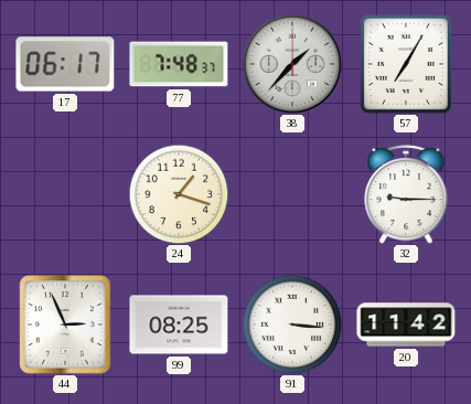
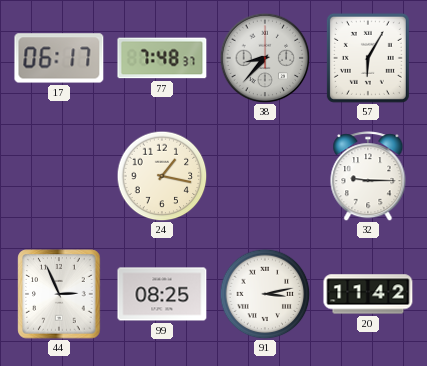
38: 1:37 -> 8:37
57: 7:05 -> 6:05
24: 1:18 -> 1:17
91: 3:16 -> 3:13
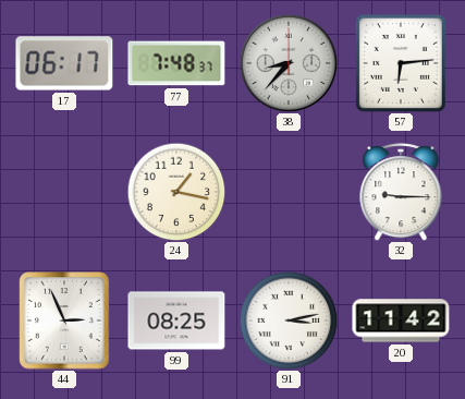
57: 6:05 -> 6:14
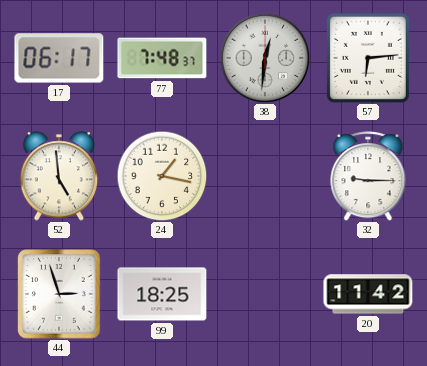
38: 8:37 -> 12:31
52: none -> 4:59
44: 2:56 -> 2:57
99: 08:25 -> 18:25
91: 3:13 -> none
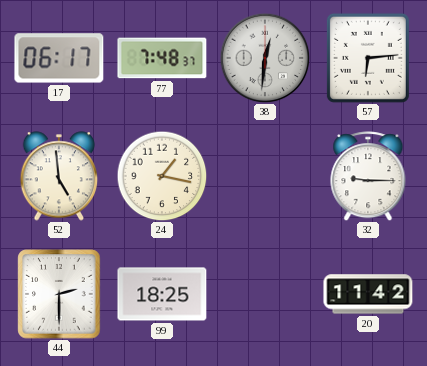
44: 2:57 -> 2:30
